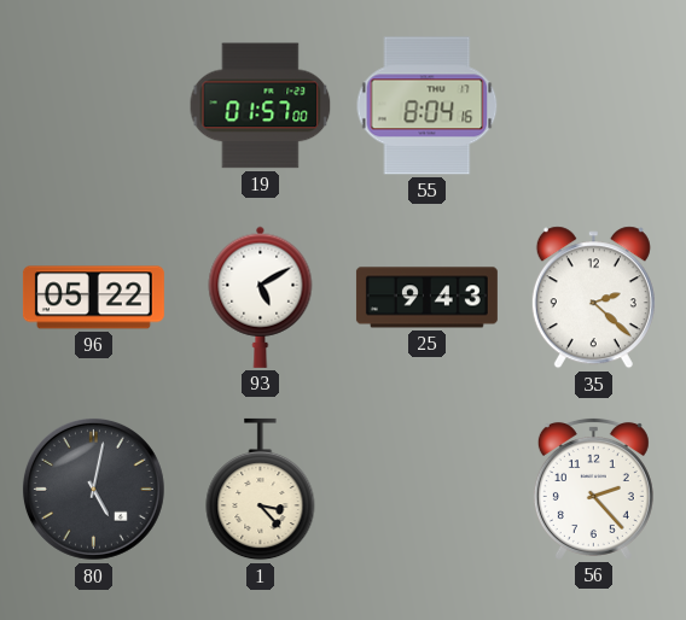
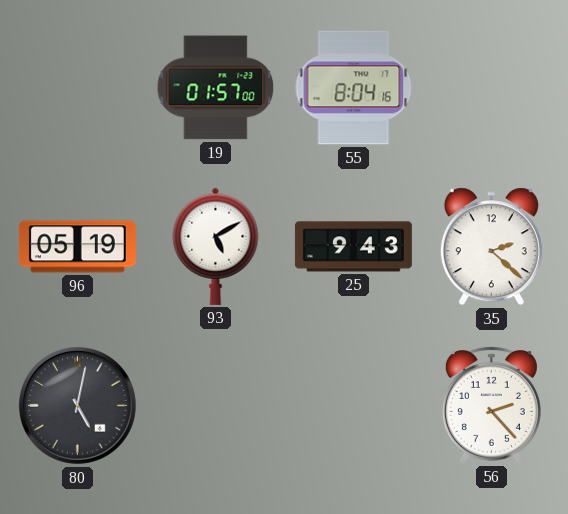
96: 05:22 -> 05:19
1: 3:23 -> none
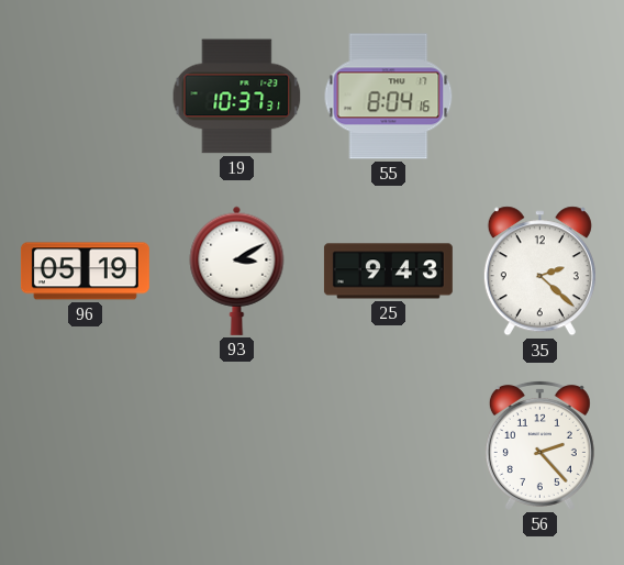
19: 01:57 -> 10:37
93: 5:10 -> 3:10
80: 5:02 -> none
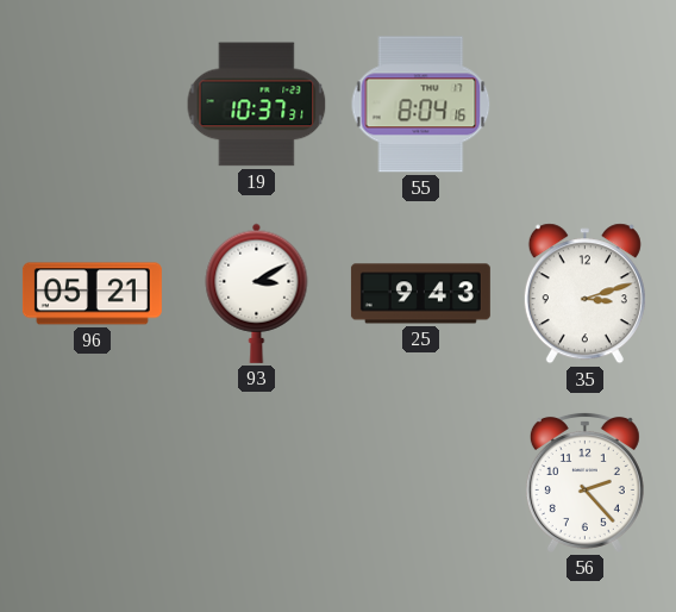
96: 05:19 -> 05:21
35: 2:22 -> 3:12
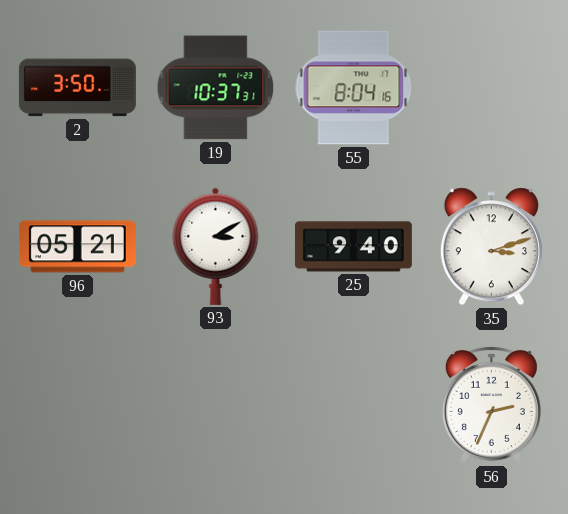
2: none -> 3:50
25: 9:43 -> 9:40
56: 2:23 -> 2:34
